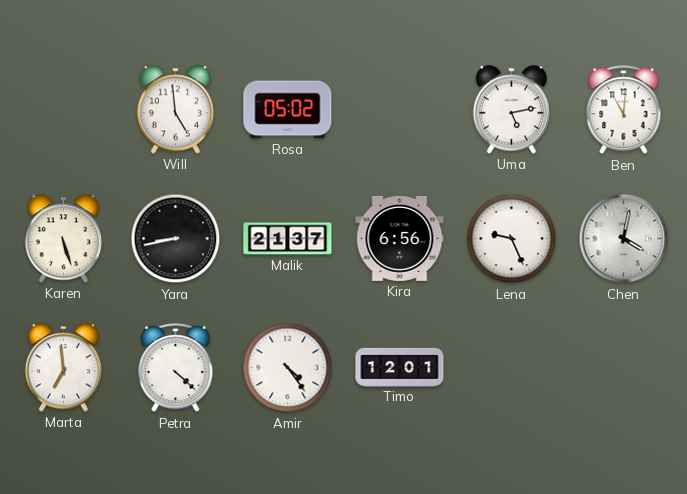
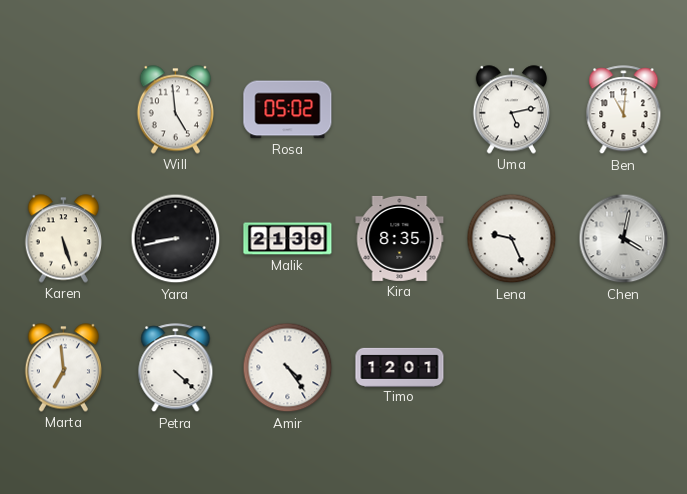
Malik: 21:37 -> 21:39
Kira: 6:56 -> 8:35
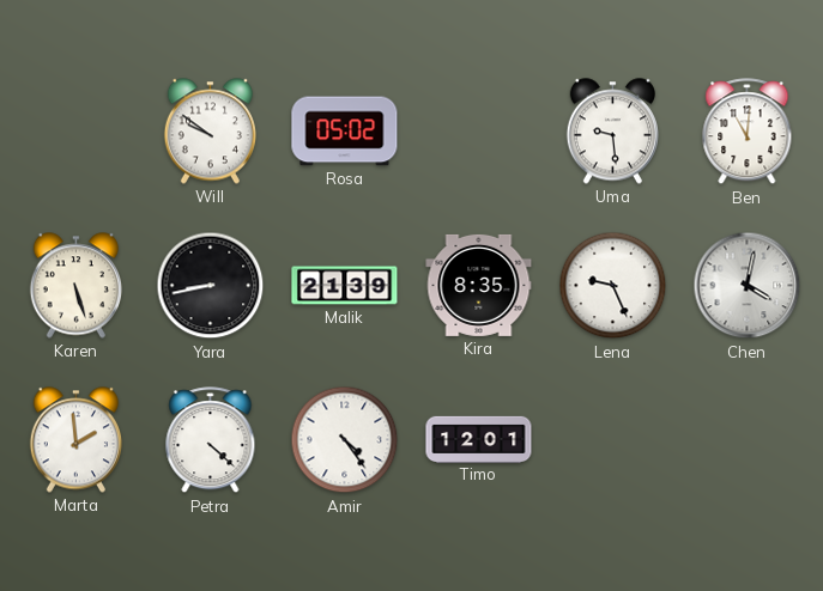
Will: 4:59 -> 9:51
Uma: 5:13 -> 9:29
Marta: 6:59 -> 1:59
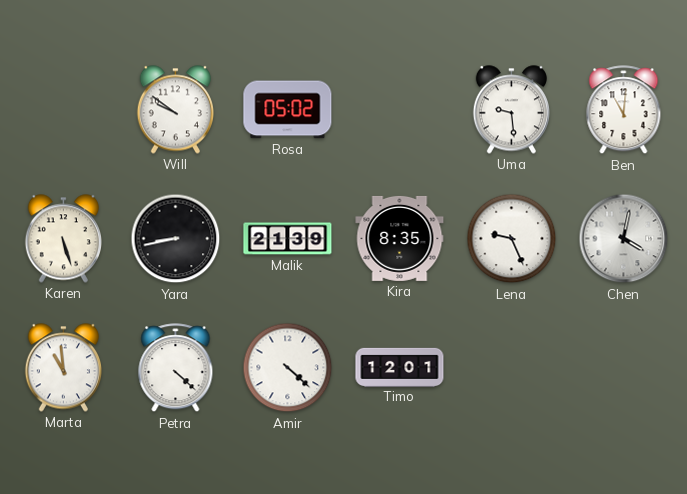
Marta: 1:59 -> 10:59
Amir: 4:24 -> 4:22
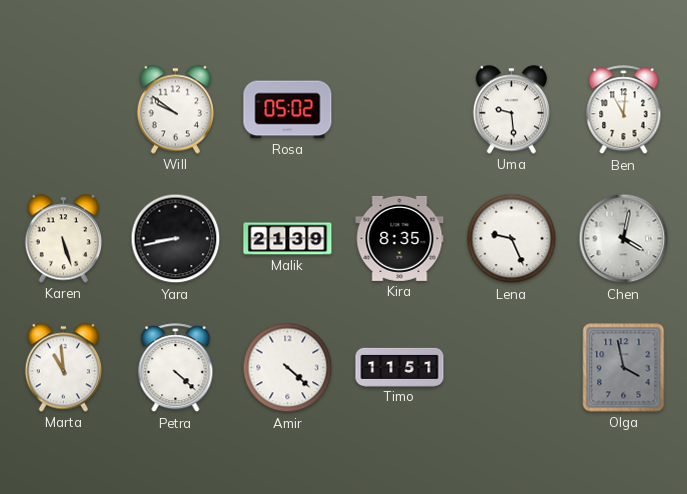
Timo: 12:01 -> 11:51
Olga: none -> 3:58
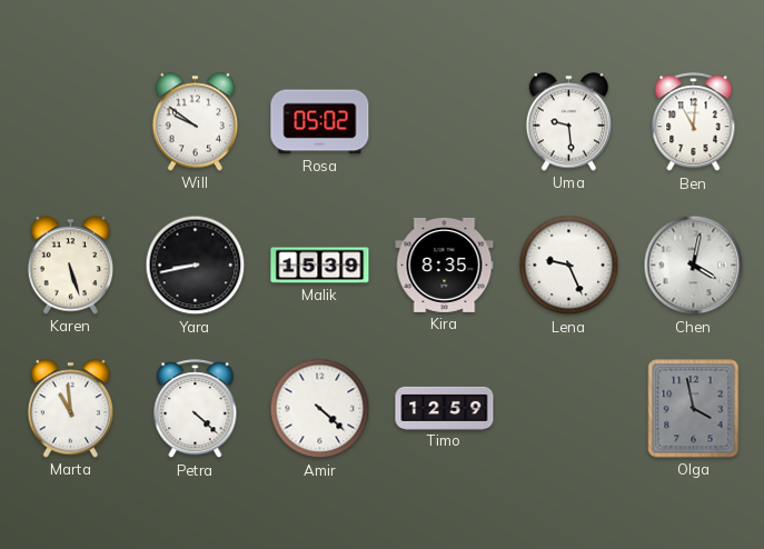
Malik: 21:39 -> 15:39
Timo: 11:51 -> 12:59
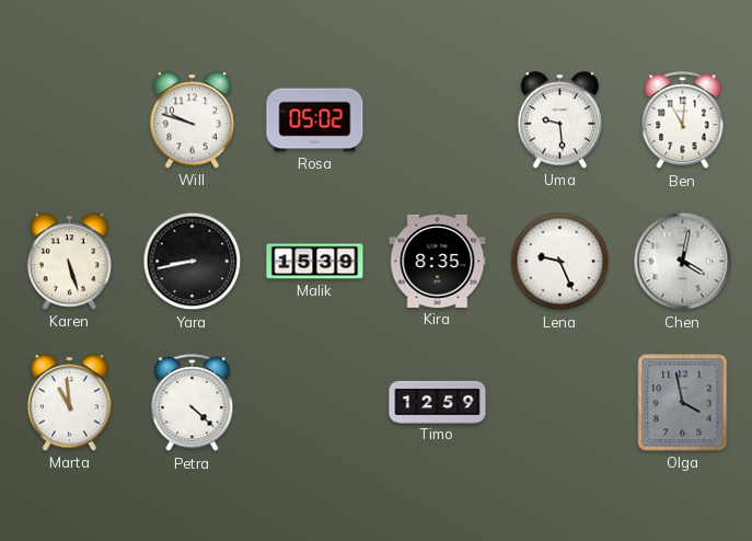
Will: 9:51 -> 9:48
Amir: 4:22 -> none
